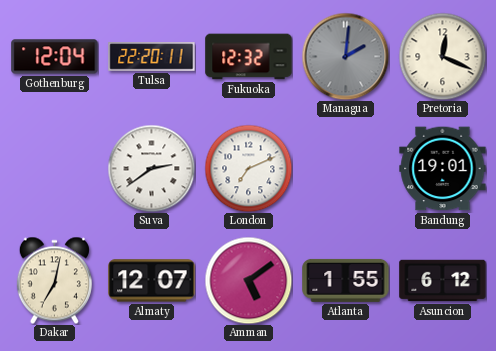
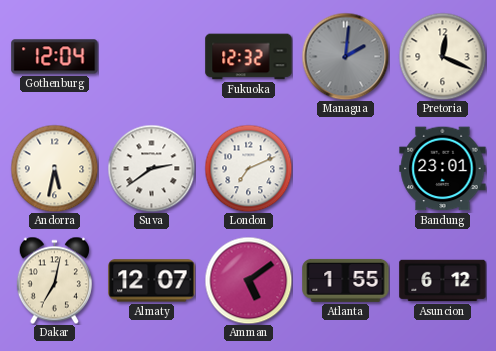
Tulsa: 22:20 -> none
Andorra: none -> 5:32
Bandung: 19:01 -> 23:01
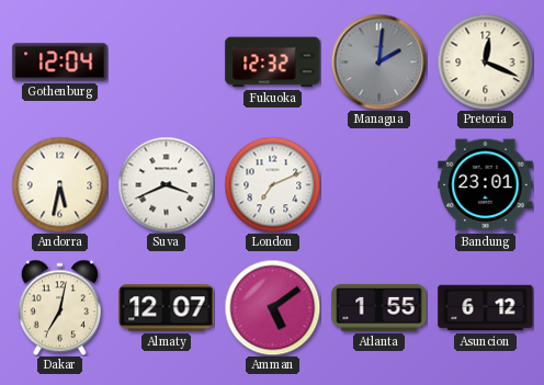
Suva: 2:39 -> 3:41
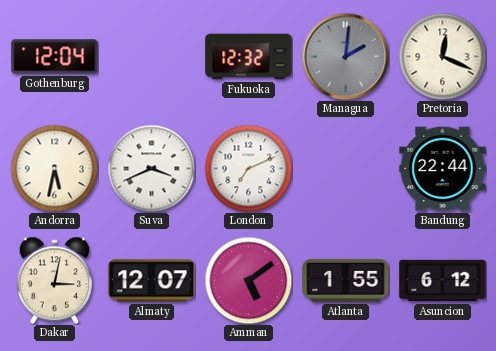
Bandung: 23:01 -> 22:44
Dakar: 7:02 -> 3:02
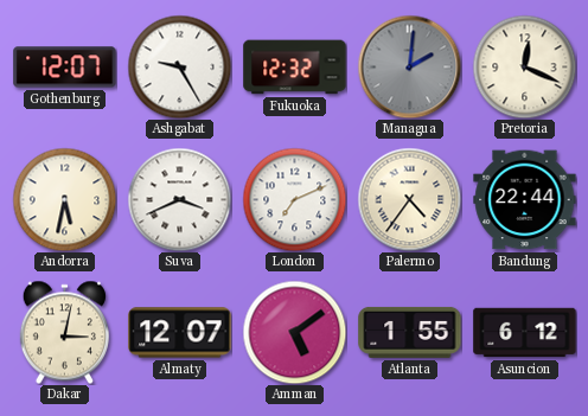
Gothenburg: 12:04 -> 12:07
Ashgabat: none -> 9:25
Palermo: none -> 4:36
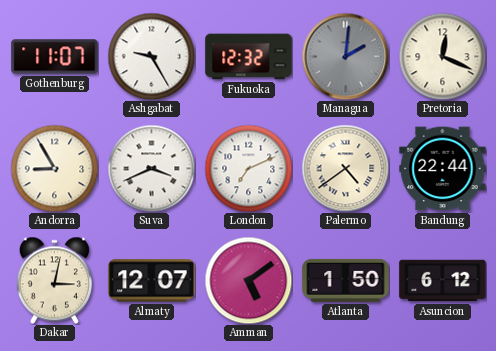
Gothenburg: 12:07 -> 11:07
Andorra: 5:32 -> 8:55
Palermo: 4:36 -> 4:39
Atlanta: 1:55 -> 1:50
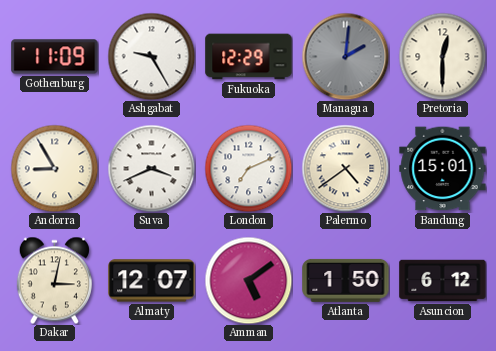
Gothenburg: 11:07 -> 11:09
Fukuoka: 12:32 -> 12:29
Pretoria: 12:19 -> 12:30
Bandung: 22:44 -> 15:01
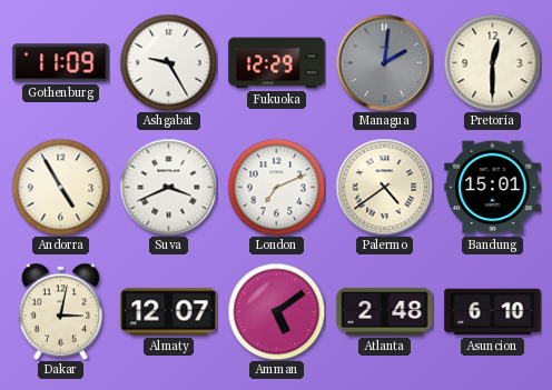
Andorra: 8:55 -> 4:55
Atlanta: 1:50 -> 2:48
Asuncion: 6:12 -> 6:10
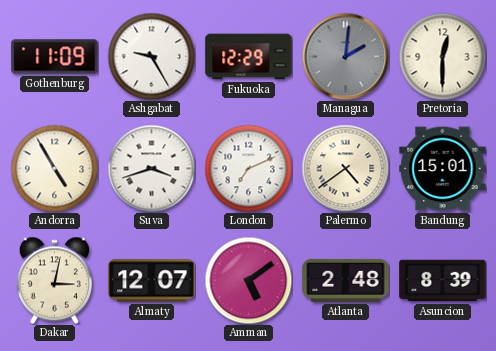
Suva: 3:41 -> 3:42
Asuncion: 6:10 -> 8:39
